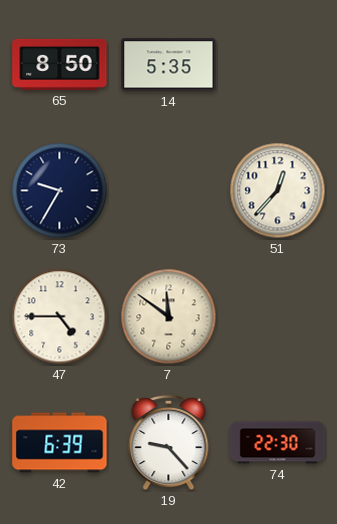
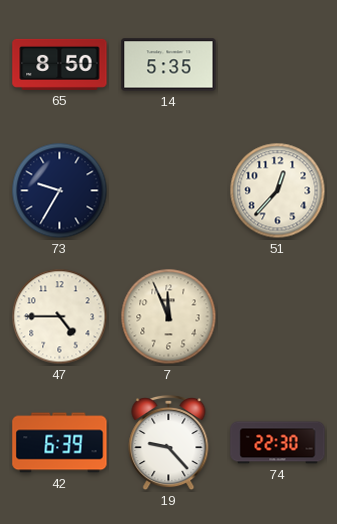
7: 11:51 -> 11:56
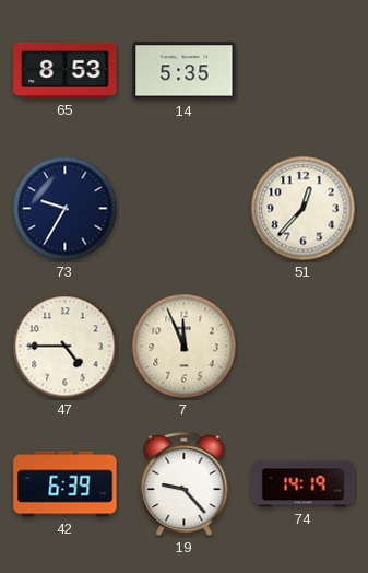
65: 8:50 -> 8:53
74: 22:30 -> 14:19
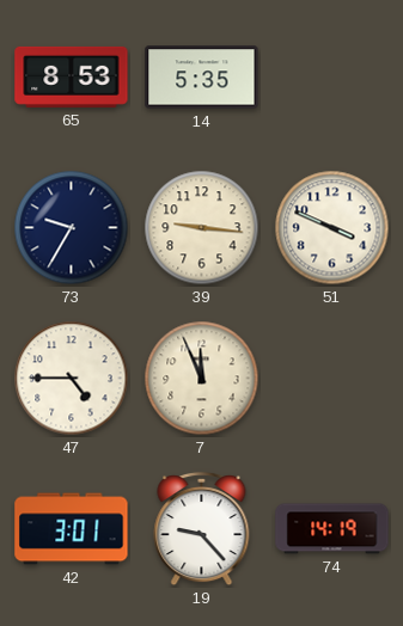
39: none -> 9:16
51: 12:37 -> 3:49
42: 6:39 -> 3:01
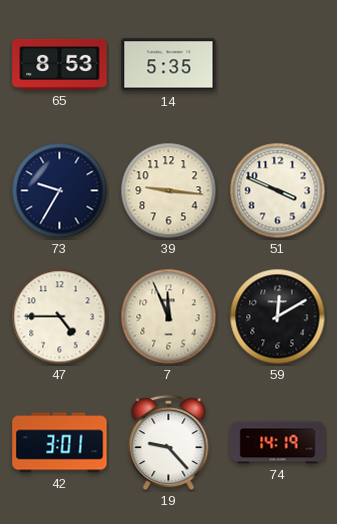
59: none -> 12:10
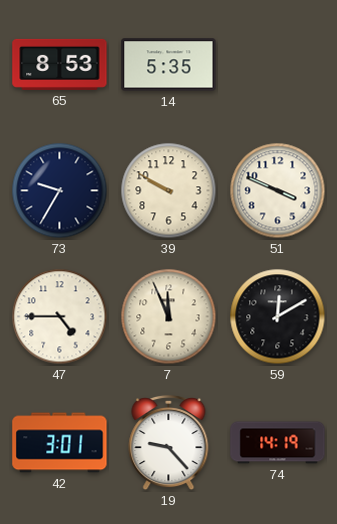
39: 9:16 -> 9:50
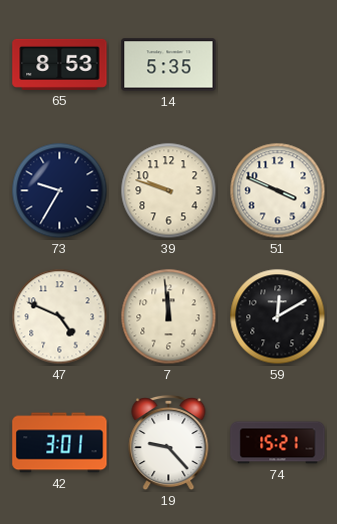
39: 9:50 -> 9:48
47: 4:45 -> 4:49
7: 11:56 -> 11:59
74: 14:19 -> 15:21
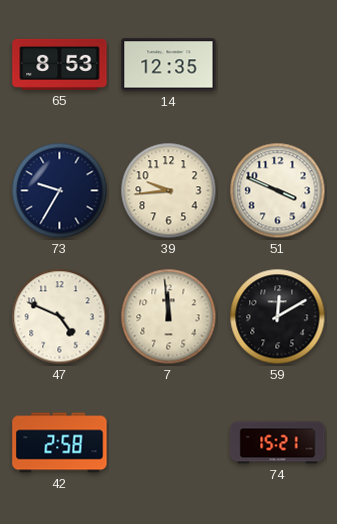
14: 5:35 -> 12:35
39: 9:48 -> 9:44
42: 3:01 -> 2:58
19: 9:23 -> none
